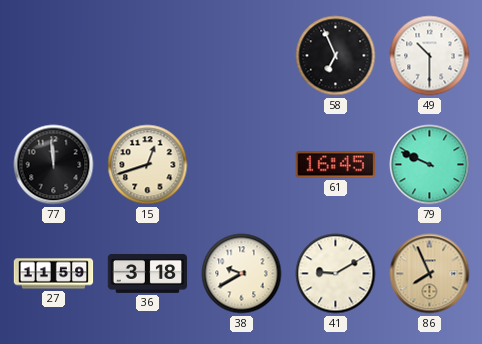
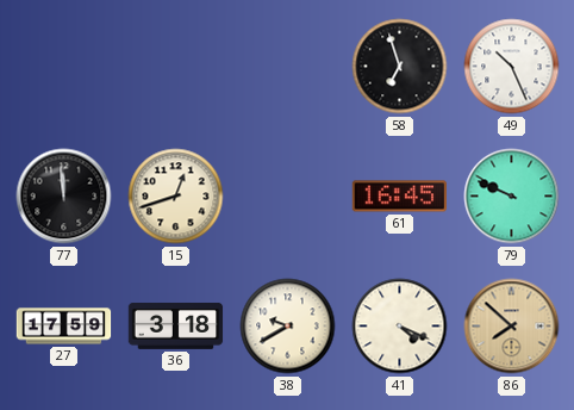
58: 6:56 -> 6:57
49: 10:30 -> 10:26
27: 11:59 -> 17:59
41: 9:10 -> 4:19
86: 7:56 -> 7:52
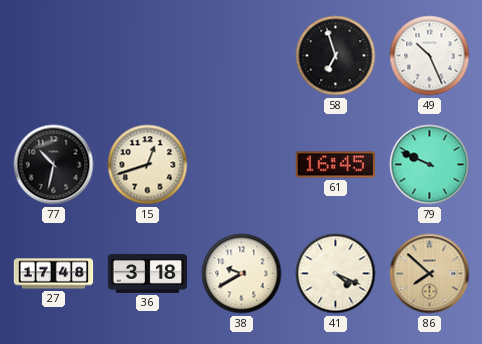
77: 11:59 -> 10:32
27: 17:59 -> 17:48
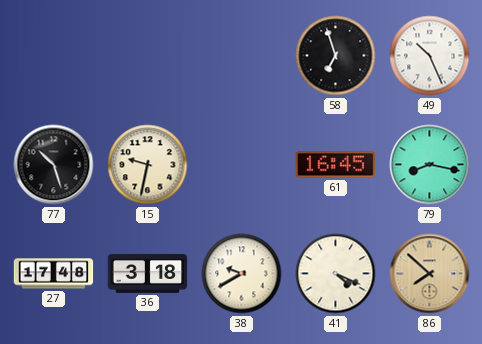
77: 10:32 -> 10:27
15: 12:42 -> 9:32
79: 9:49 -> 8:17
